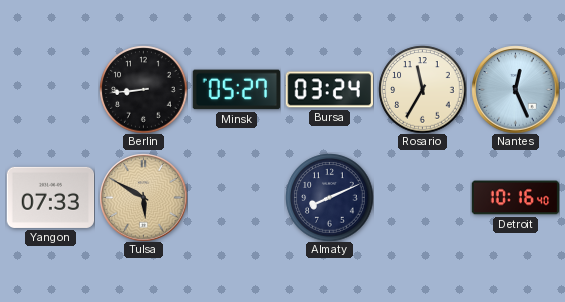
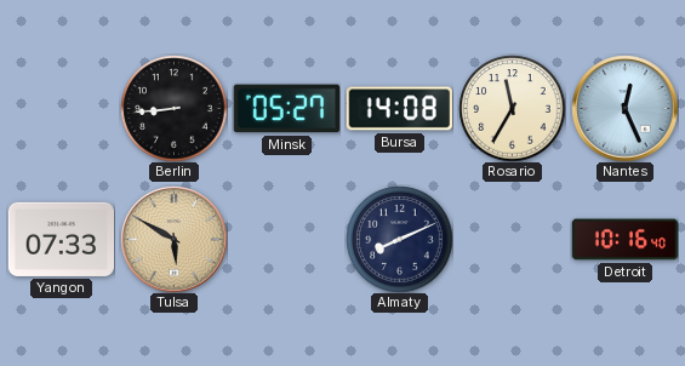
Bursa: 03:24 -> 14:08
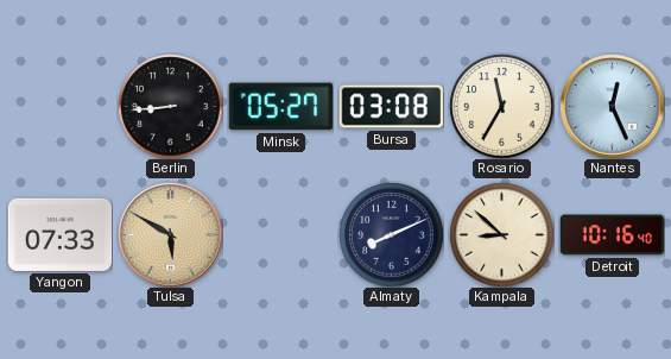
Bursa: 14:08 -> 03:08
Kampala: none -> 8:52
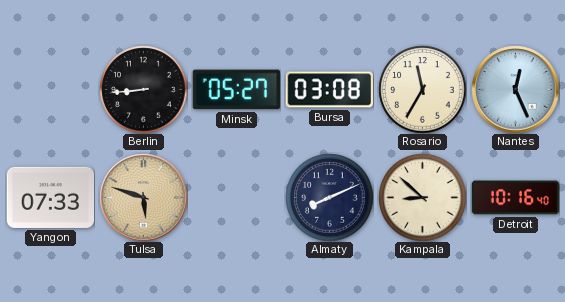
Tulsa: 5:50 -> 5:48
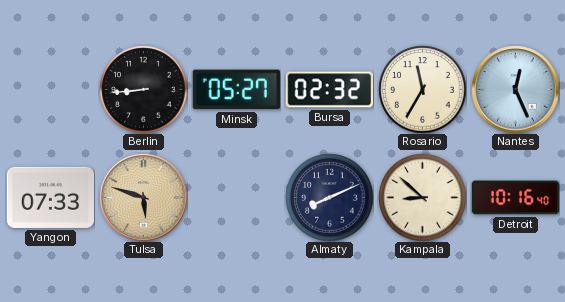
Bursa: 03:08 -> 02:32
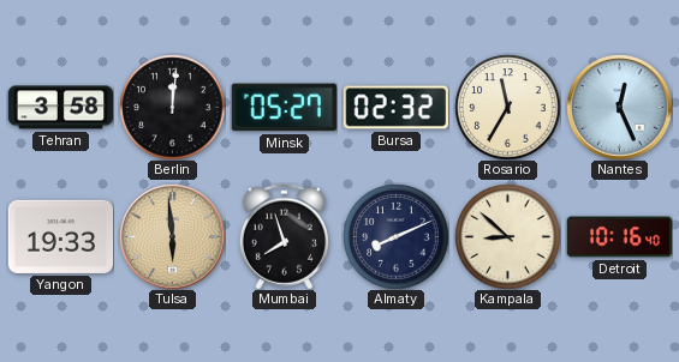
Tehran: none -> 3:58
Berlin: 8:44 -> 12:01
Yangon: 07:33 -> 19:33
Tulsa: 5:48 -> 5:59
Mumbai: none -> 7:57
